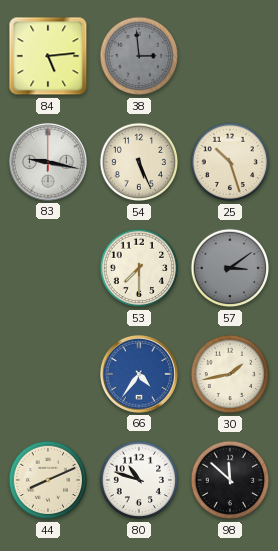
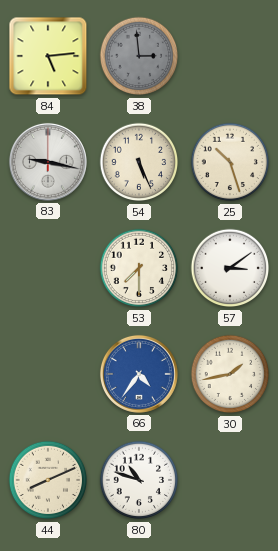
57 dial: grey -> white
98: 11:52 -> none
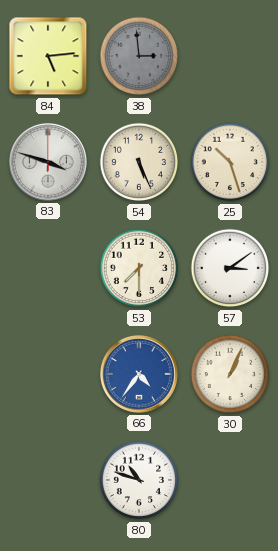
83: 9:17 -> 3:48
30: 1:43 -> 1:04
44: 8:11 -> none
